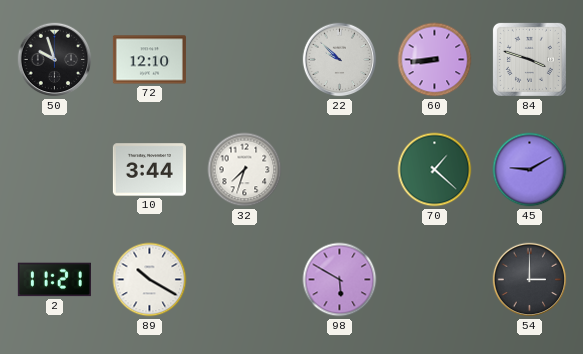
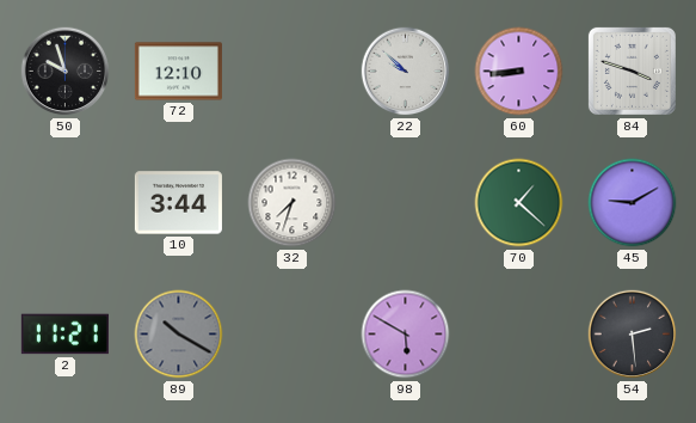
89 dial: white -> grey
54: 3:00 -> 2:29
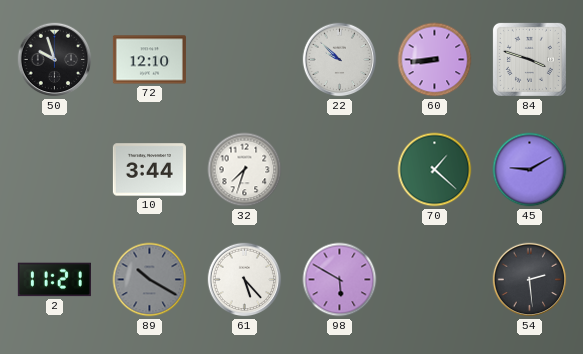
61: none -> 5:23
